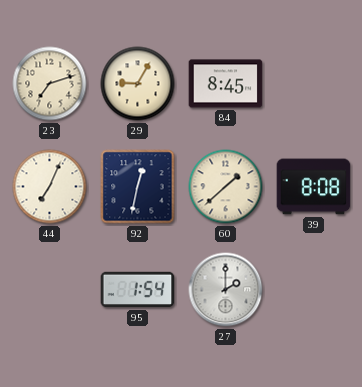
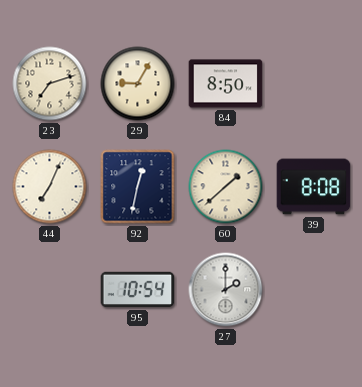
84: 8:45 -> 8:50
95: 1:54 -> 10:54
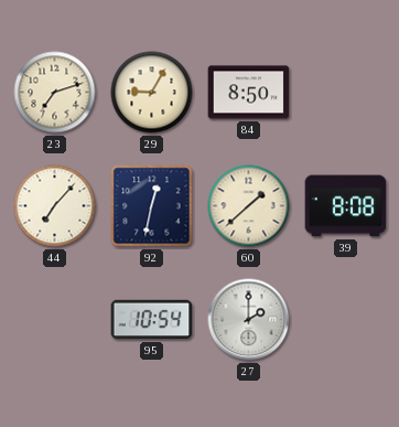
44: 7:04 -> 7:07
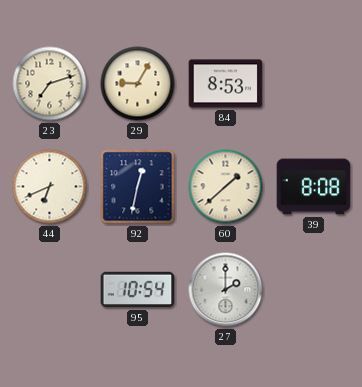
84: 8:50 -> 8:53
44: 7:07 -> 6:41
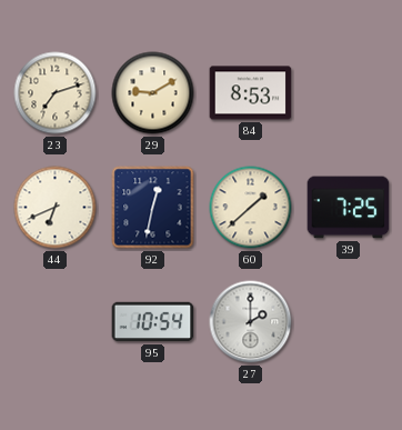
29: 9:05 -> 9:10
39: 8:08 -> 7:25
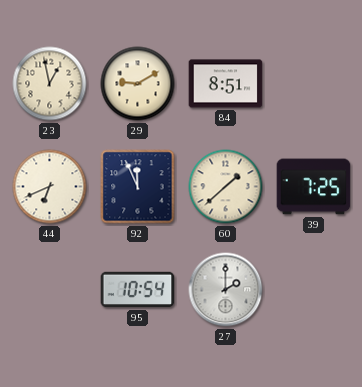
23: 7:12 -> 12:58
84: 8:53 -> 8:51
92: 12:32 -> 11:56
